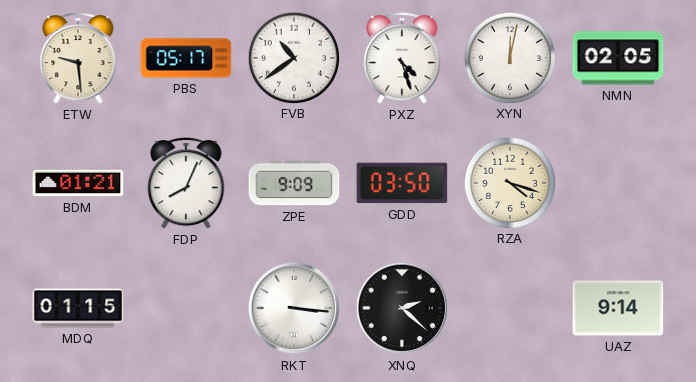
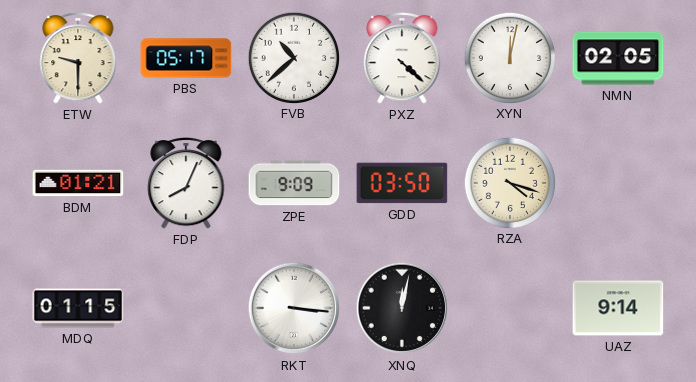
ETW: 9:29 -> 9:30
FVB: 10:39 -> 10:38
PXZ: 4:27 -> 4:22
XNQ: 2:22 -> 12:02
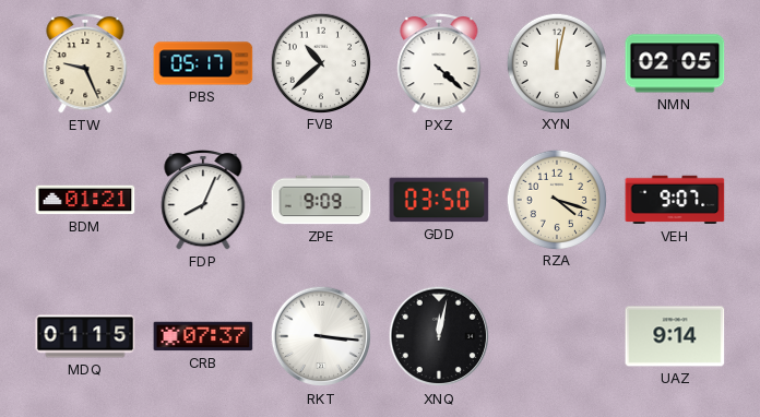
ETW: 9:30 -> 9:26
VEH: none -> 9:07
CRB: none -> 07:37
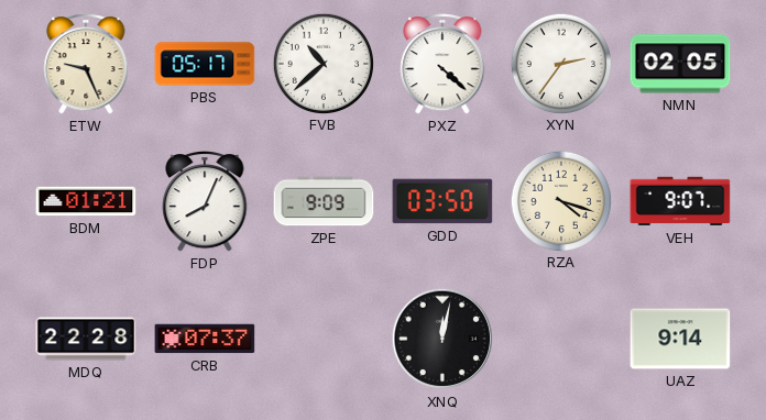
XYN: 12:02 -> 2:36
MDQ: 01:15 -> 22:28
RKT: 3:16 -> none
